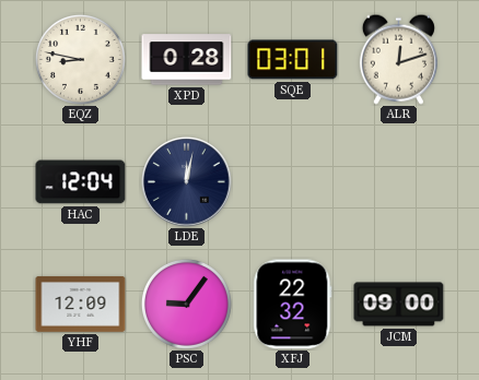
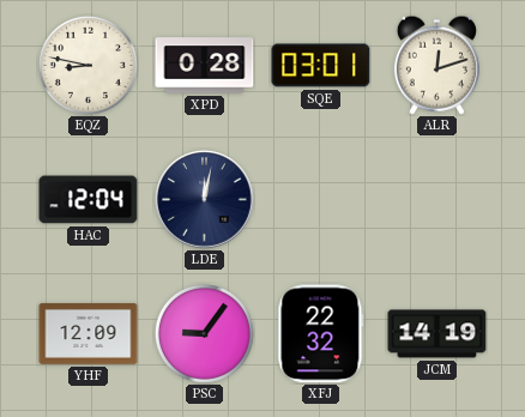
JCM: 09:00 -> 14:19
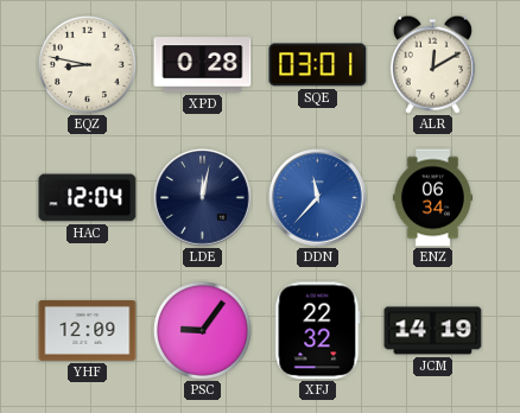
ALR: 12:12 -> 12:10
DDN: none -> 11:37
ENZ: none -> 06:34
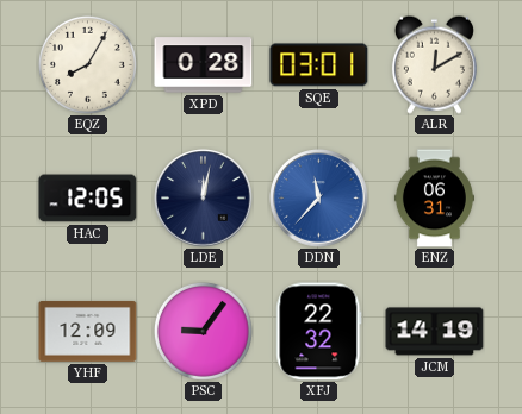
EQZ: 8:47 -> 8:05
HAC: 12:04 -> 12:05
ENZ: 06:34 -> 06:31
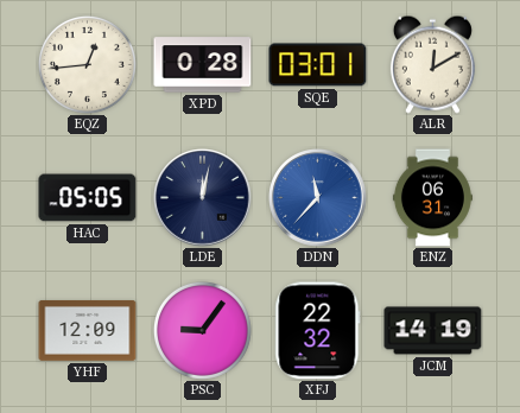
EQZ: 8:05 -> 12:44
HAC: 12:05 -> 05:05
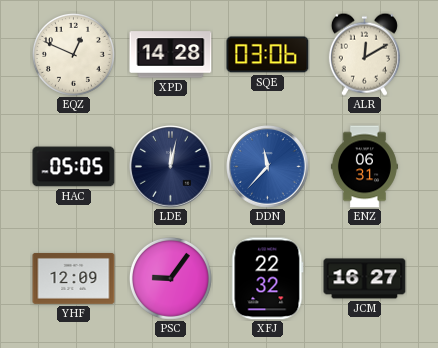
EQZ: 12:44 -> 12:49
XPD: 0:28 -> 14:28
SQE: 03:01 -> 03:06
JCM: 14:19 -> 16:27
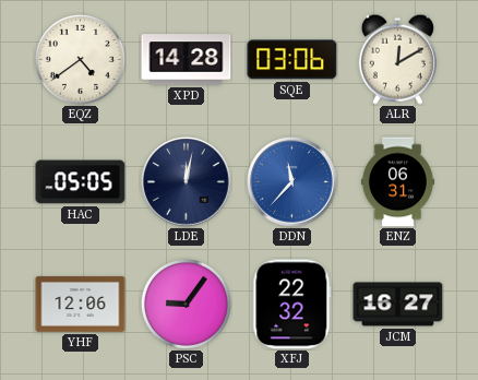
EQZ: 12:49 -> 4:39
YHF: 12:09 -> 12:06
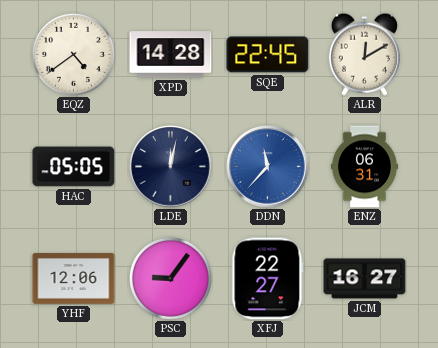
SQE: 03:06 -> 22:45
XFJ: 22:32 -> 22:27
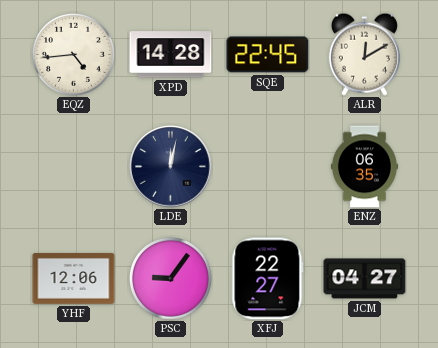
EQZ: 4:39 -> 4:44
HAC: 05:05 -> none
DDN: 11:37 -> none
ENZ: 06:31 -> 06:35
JCM: 16:27 -> 04:27
